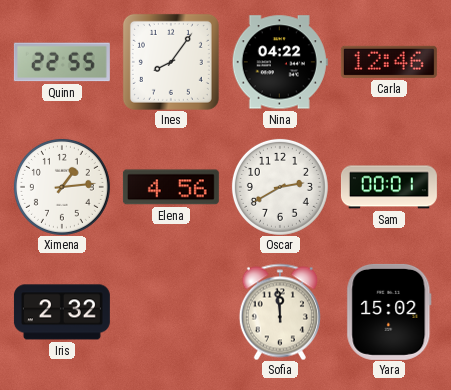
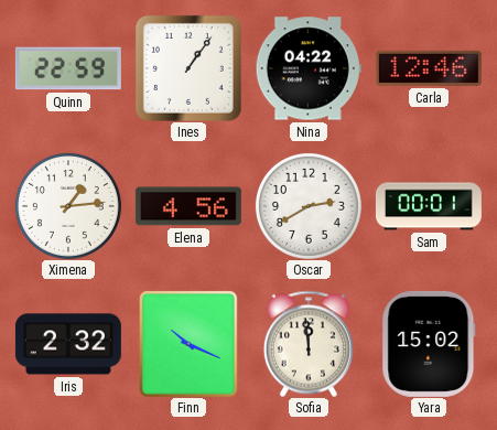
Quinn: 22:55 -> 22:59
Ines: 8:06 -> 1:06
Finn: none -> 10:19
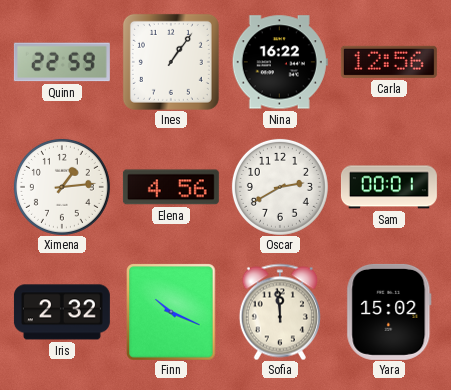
Nina: 04:22 -> 16:22
Carla: 12:46 -> 12:56
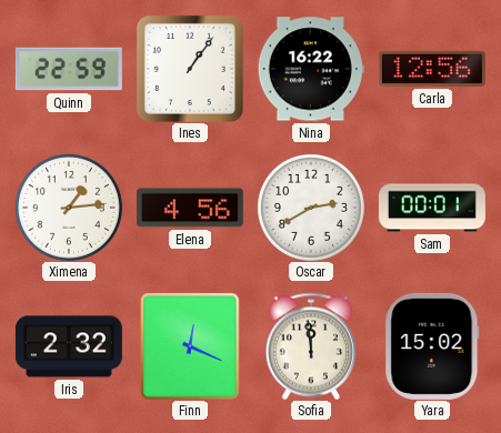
Finn: 10:19 -> 12:19
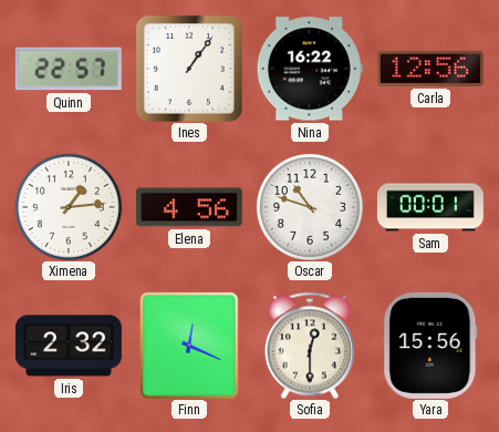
Quinn: 22:59 -> 22:57
Oscar: 2:40 -> 10:48
Sofia: 11:59 -> 12:30
Yara: 15:02 -> 15:56
